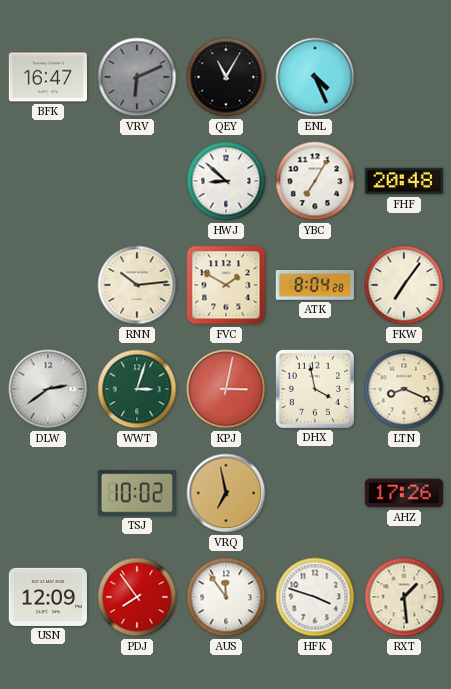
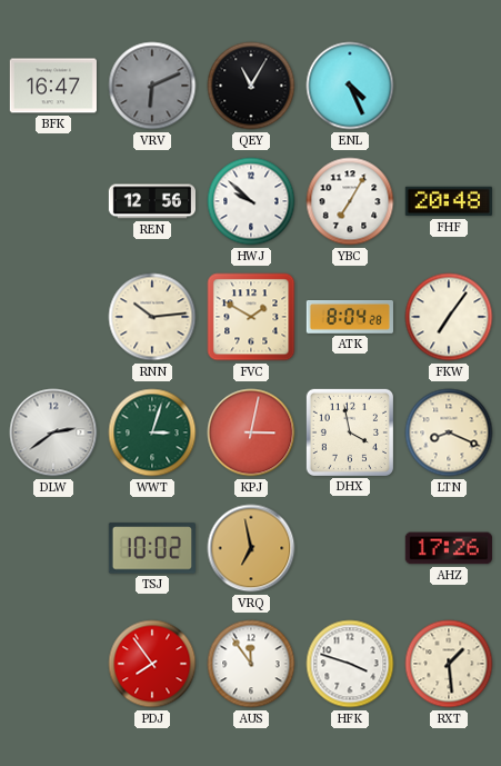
REN: none -> 12:56
HWJ: 8:52 -> 9:52
USN: 12:09 -> none
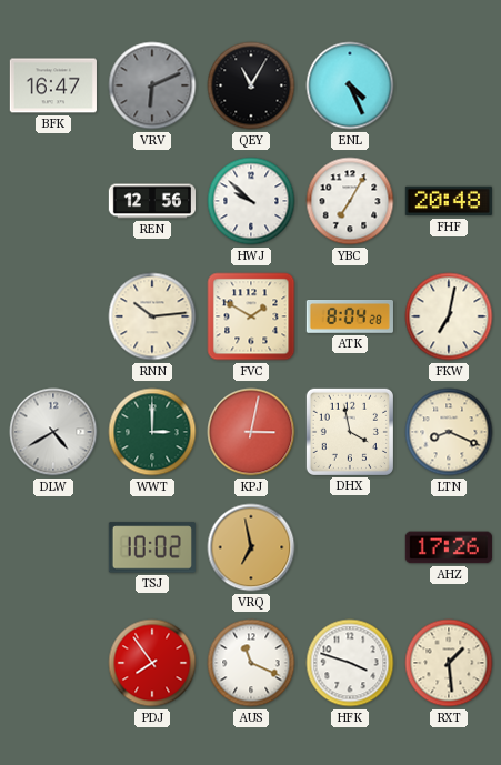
FKW: 7:06 -> 7:02
DLW: 2:39 -> 4:40
WWT: 3:03 -> 3:00
AUS: 11:54 -> 11:19
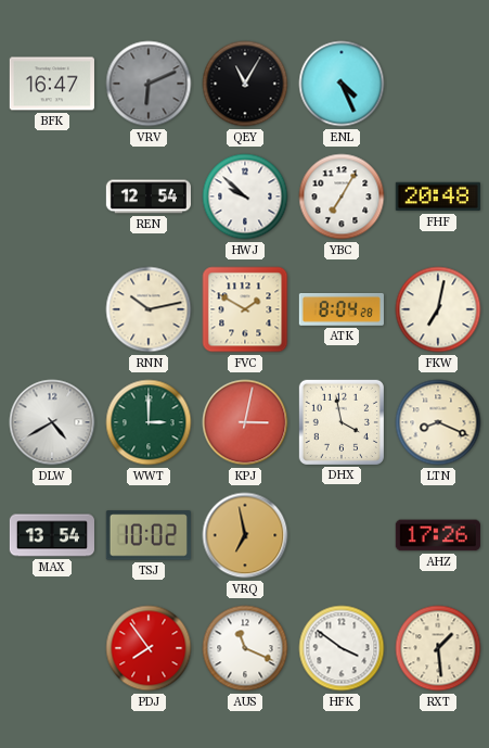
REN: 12:56 -> 12:54
RNN: 10:14 -> 10:13
MAX: none -> 13:54
HFK: 3:48 -> 3:51
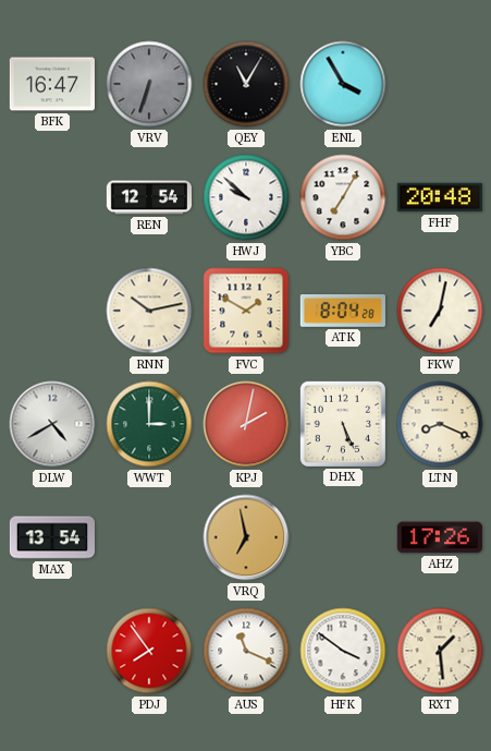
VRV: 6:11 -> 6:33
ENL: 4:26 -> 3:55
KPJ: 3:02 -> 2:02
DHX: 3:58 -> 5:26
TSJ: 10:02 -> none
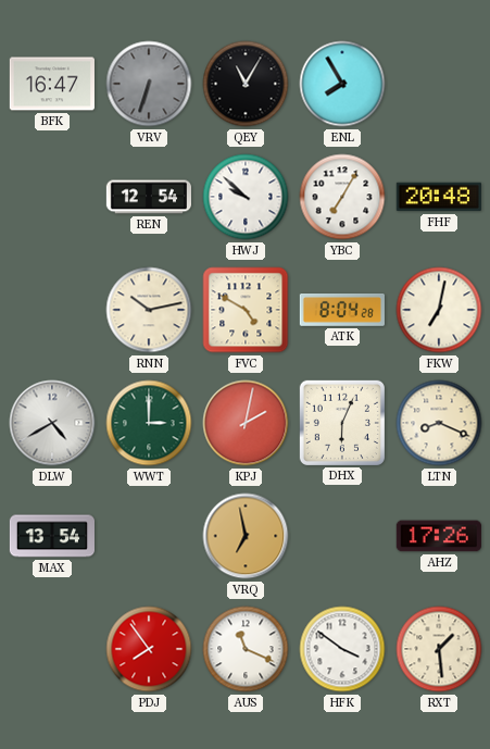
ENL: 3:55 -> 7:55
FVC: 1:50 -> 4:50
DHX: 5:26 -> 6:04
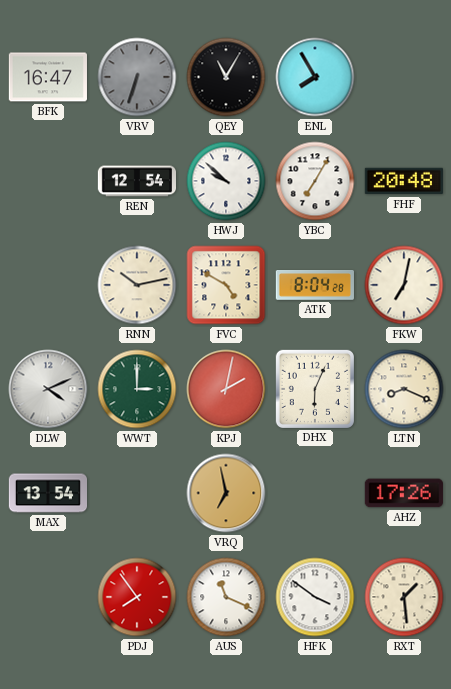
DLW: 4:40 -> 4:11
